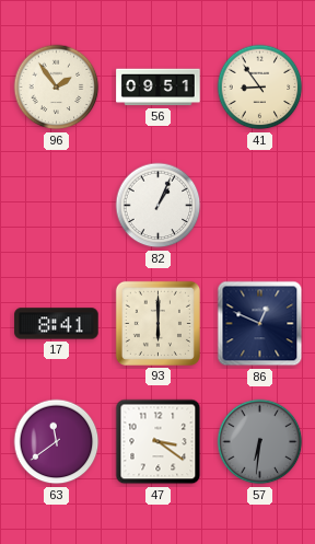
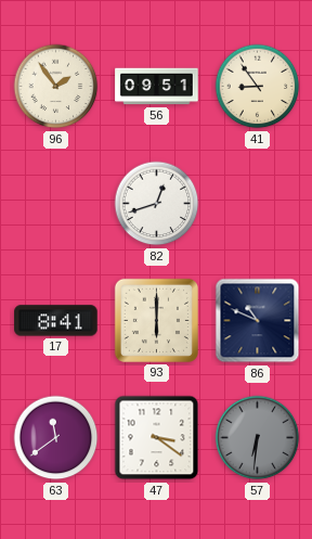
82: 1:04 -> 12:42
86: 12:49 -> 10:49
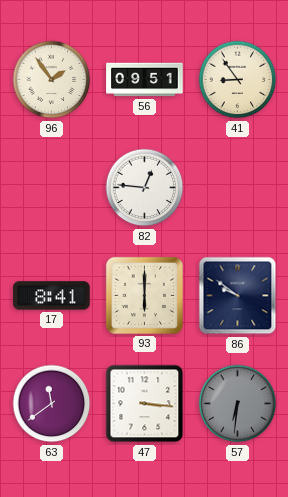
82: 12:42 -> 12:46
86: 10:49 -> 9:51
47: 3:21 -> 3:16
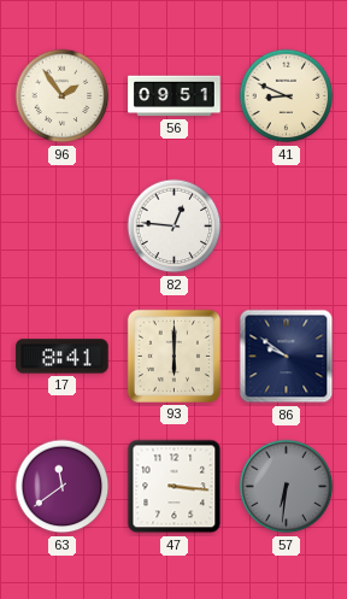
41: 8:54 -> 8:49
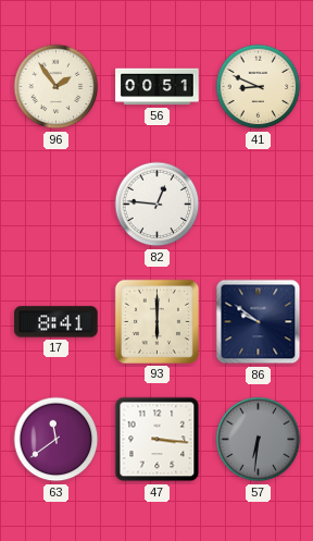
56: 09:51 -> 00:51
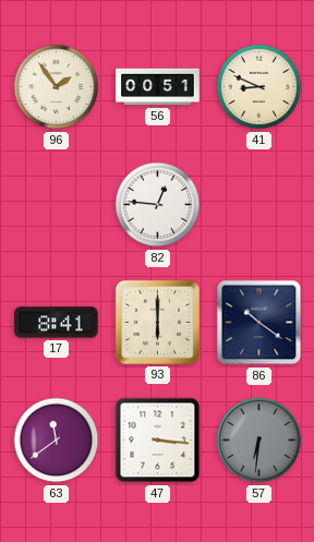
86: 9:51 -> 10:21
